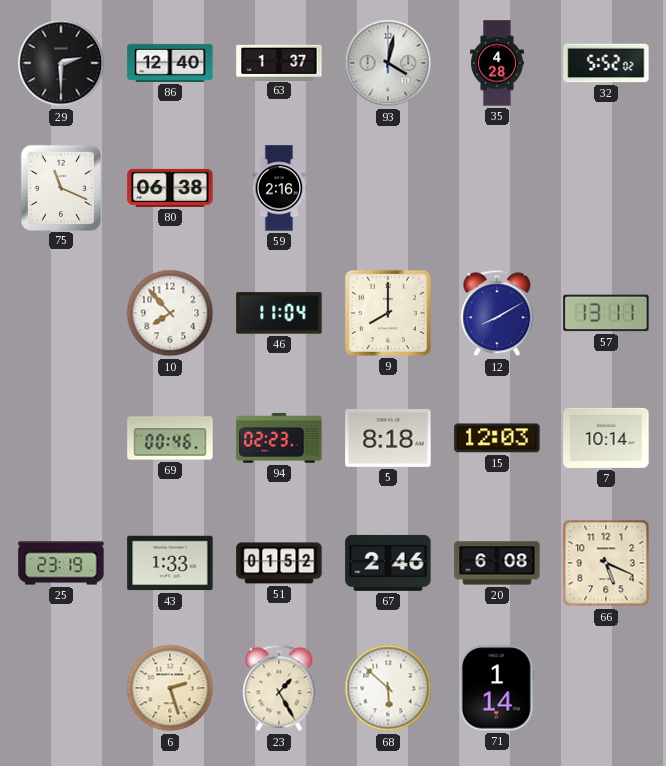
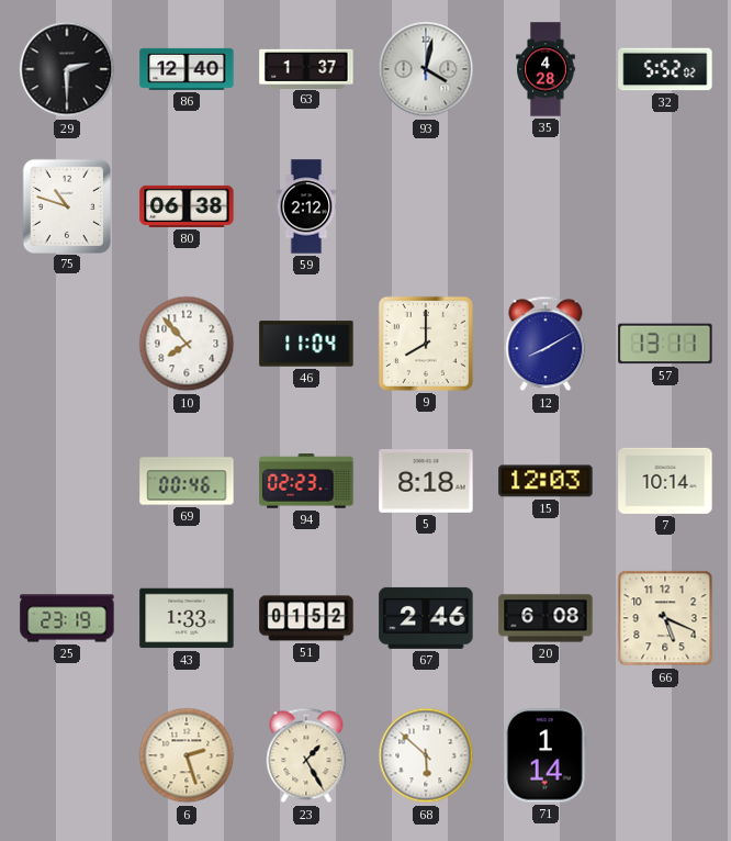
75: 11:19 -> 10:48
59: 2:16 -> 2:12
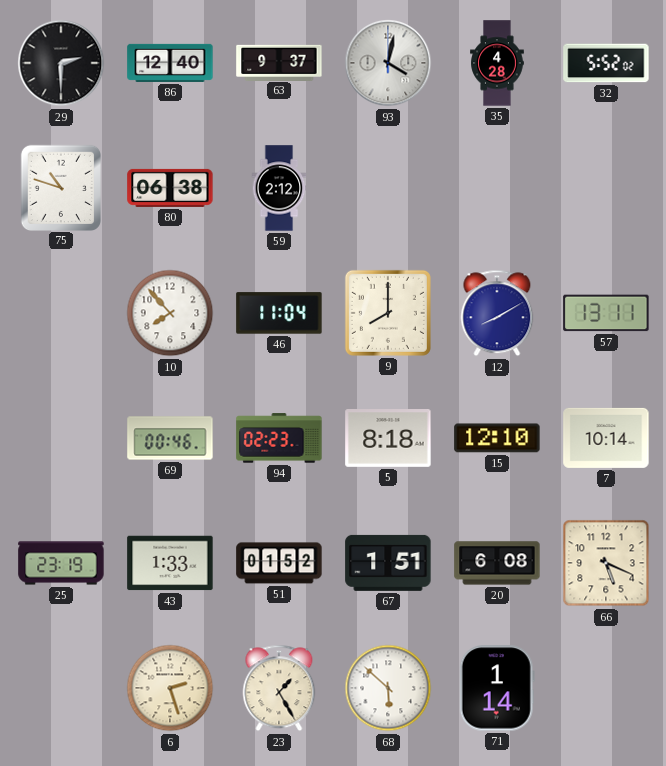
63: 1:37 -> 9:37
15: 12:03 -> 12:10
67: 2:46 -> 1:51
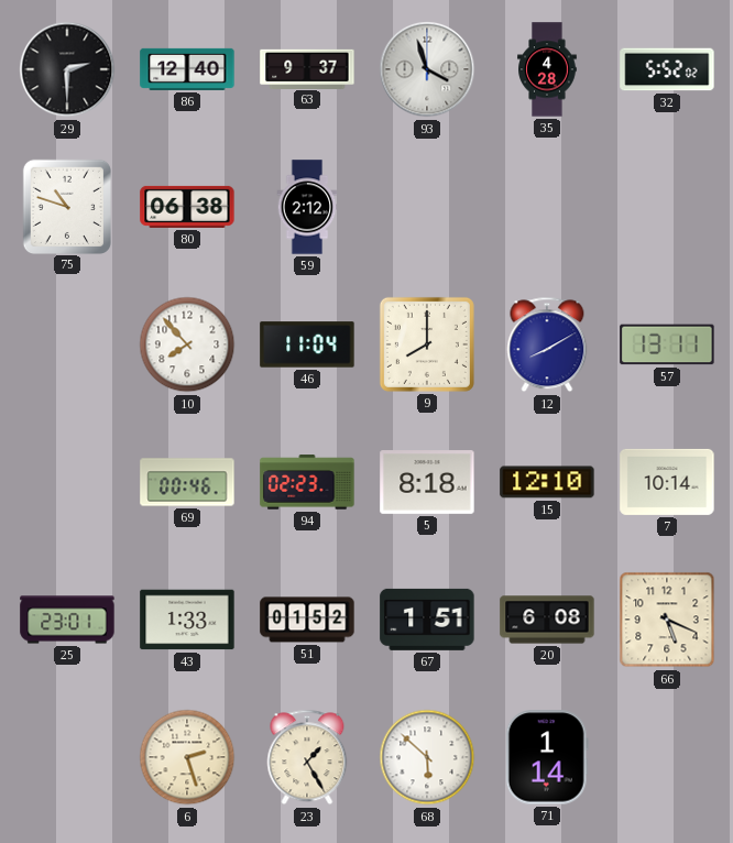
93: 4:02 -> 3:57
25: 23:19 -> 23:01
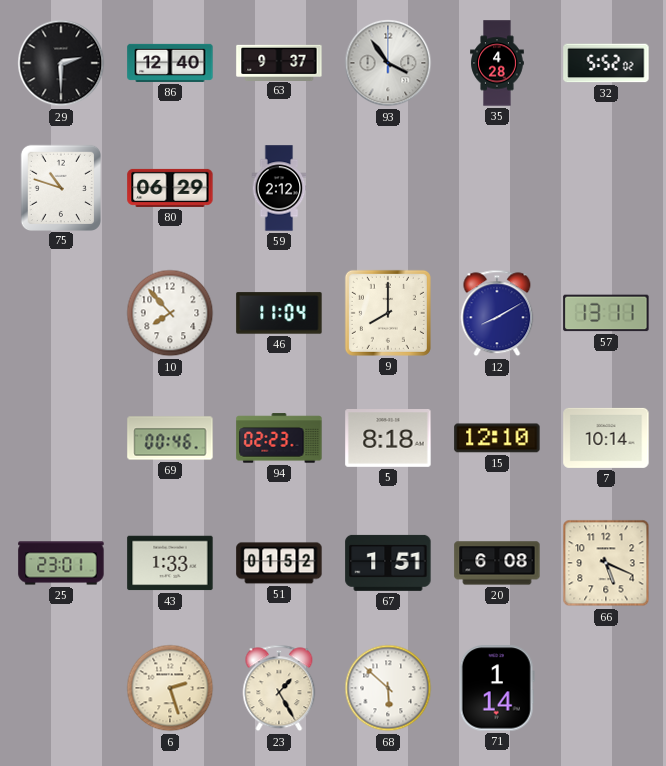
93: 3:57 -> 3:54
80: 06:38 -> 06:29
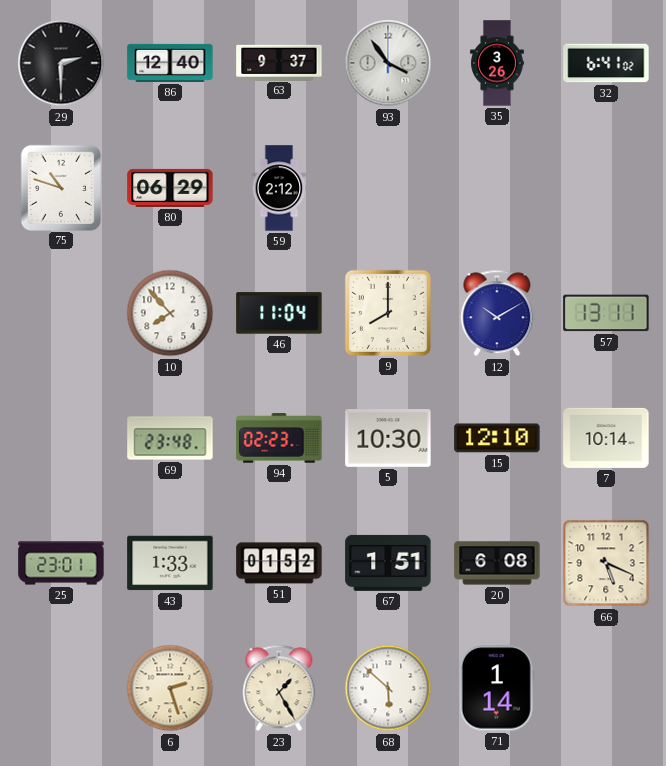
35: 4:28 -> 3:26
32: 5:52 -> 6:41
12: 8:10 -> 10:10
69: 00:46 -> 23:48
5: 8:18 -> 10:30
